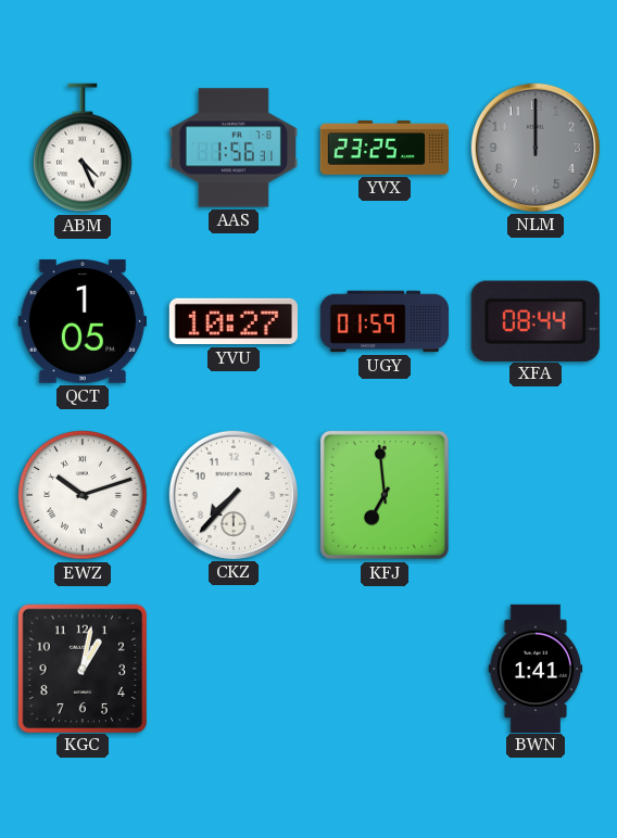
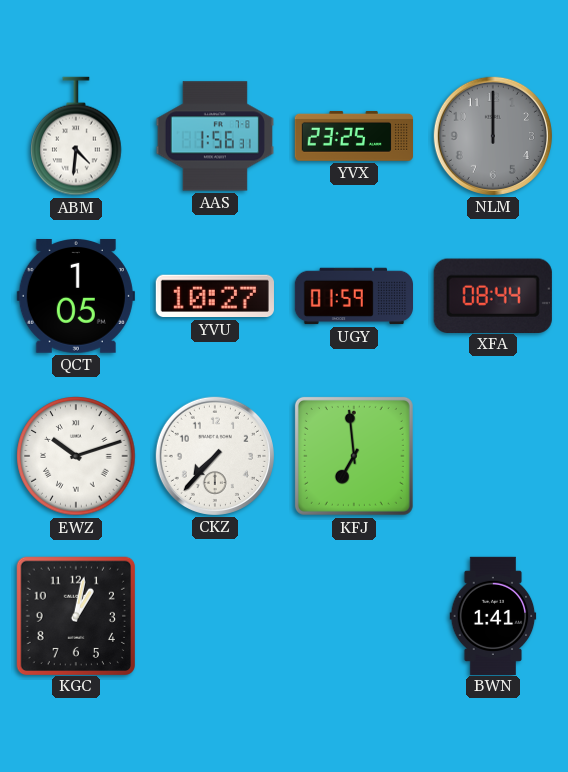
ABM: 4:26 -> 4:31
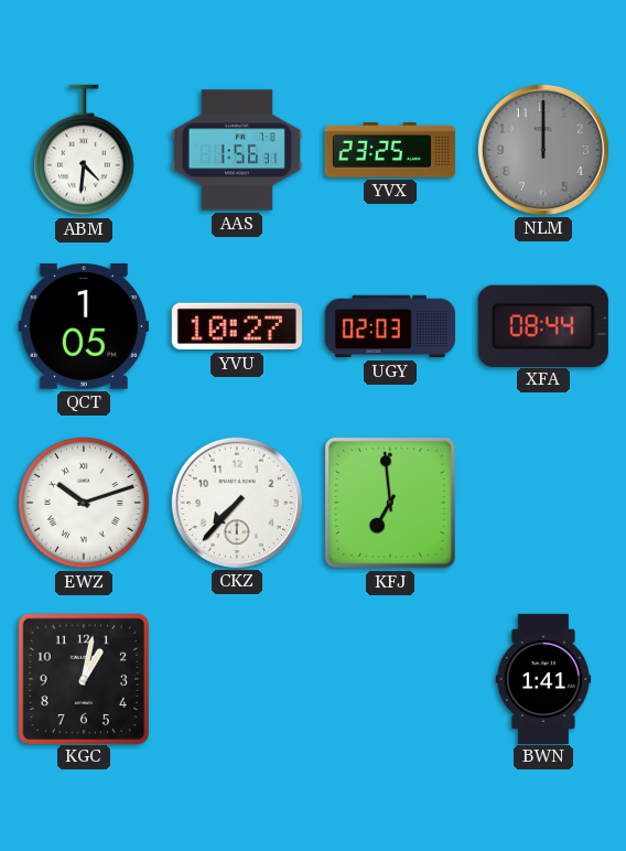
UGY: 01:59 -> 02:03
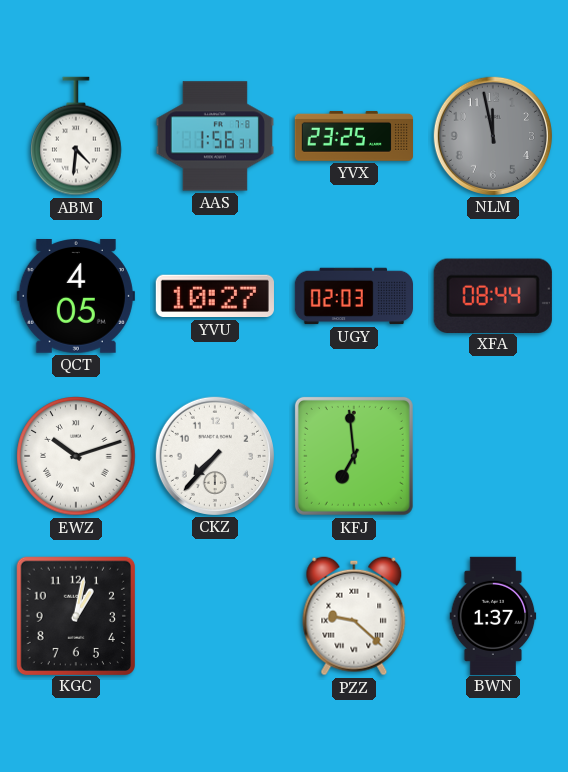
NLM: 12:00 -> 11:58
QCT: 1:05 -> 4:05
PZZ: none -> 9:22
BWN: 1:41 -> 1:37
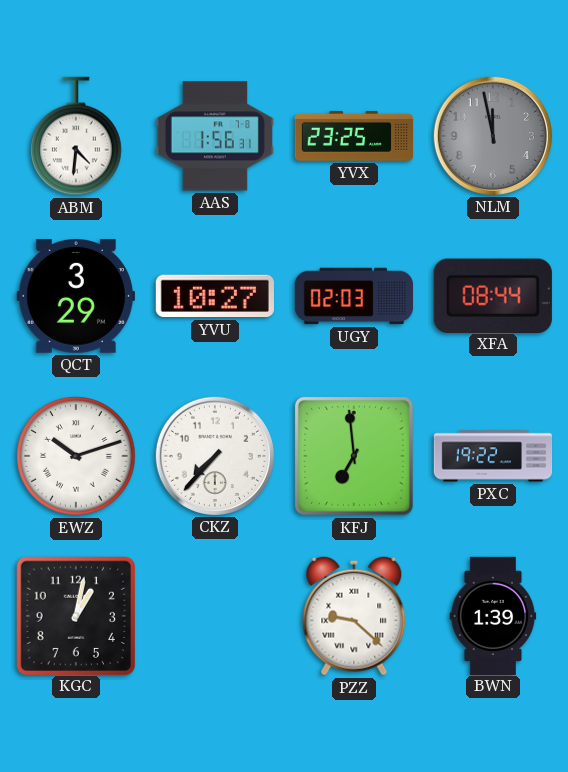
QCT: 4:05 -> 3:29
PXC: none -> 19:22
BWN: 1:37 -> 1:39
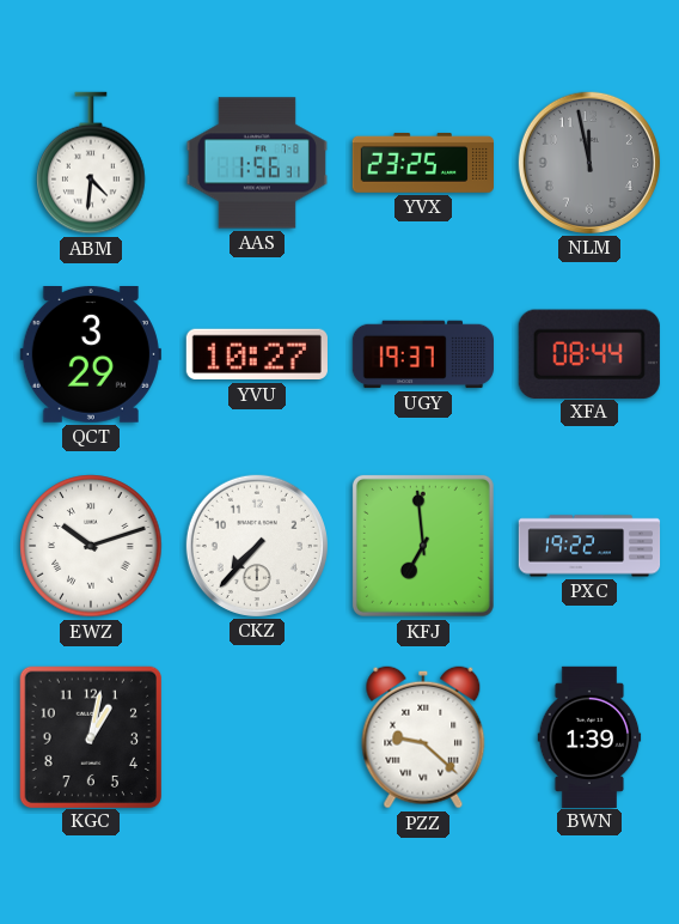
UGY: 02:03 -> 19:37
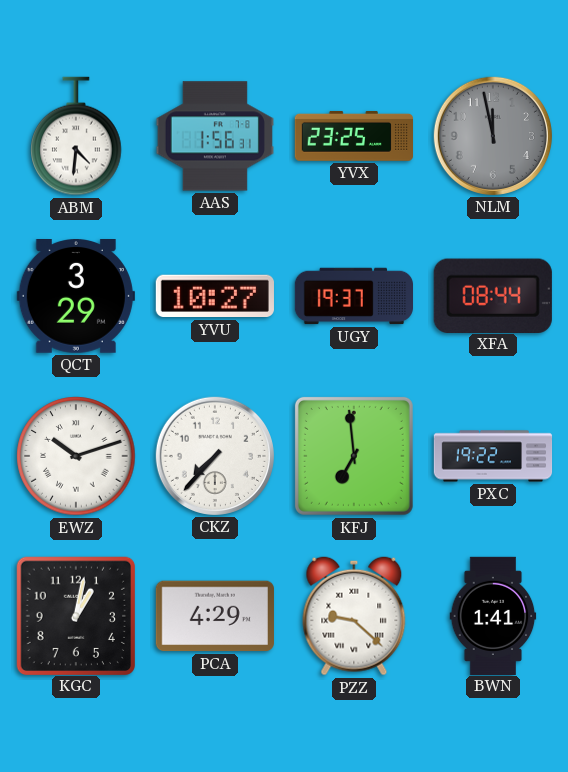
PCA: none -> 4:29
BWN: 1:39 -> 1:41
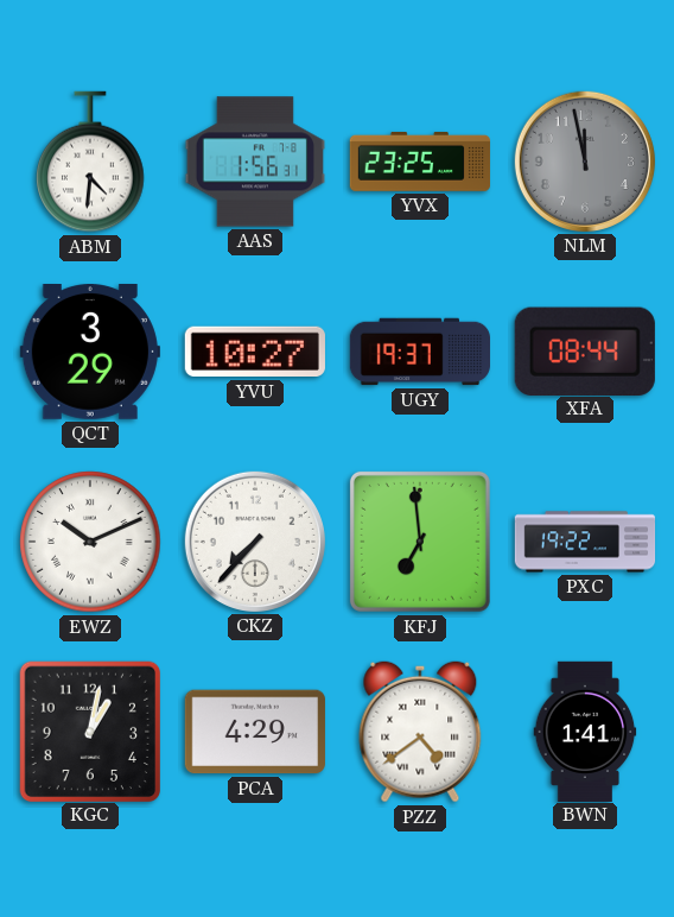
EWZ: 10:12 -> 10:11
PZZ: 9:22 -> 4:39
